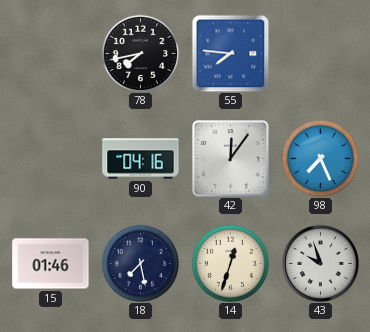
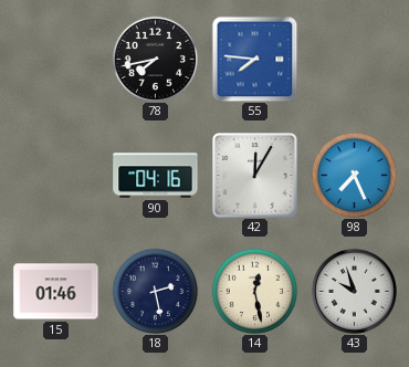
42: 12:06 -> 12:05
18: 7:28 -> 2:28
14: 12:33 -> 12:28
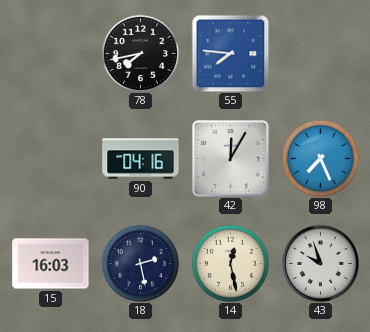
15: 01:46 -> 16:03
